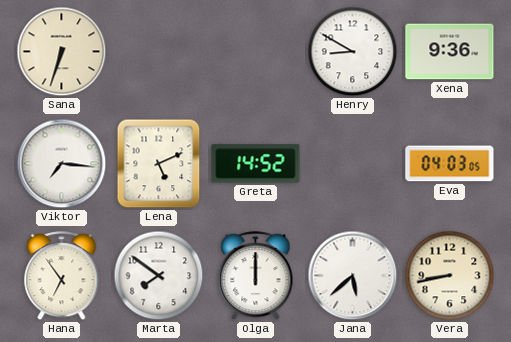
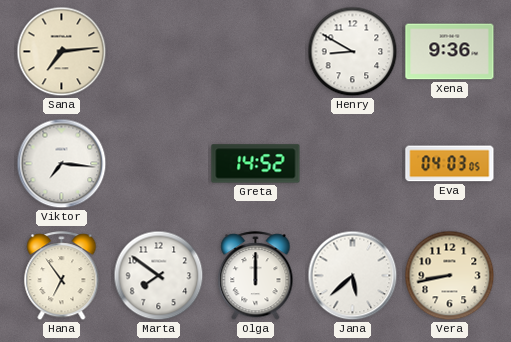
Sana: 6:33 -> 7:14
Lena: 5:11 -> none
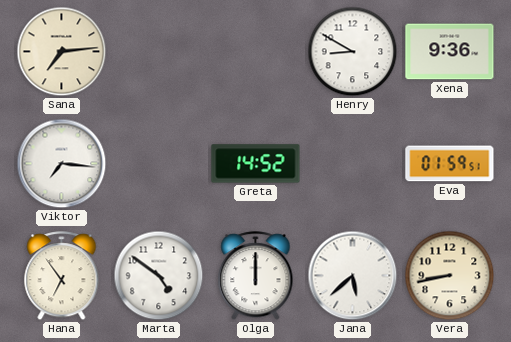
Eva: 04:03 -> 01:59
Marta: 7:51 -> 4:51
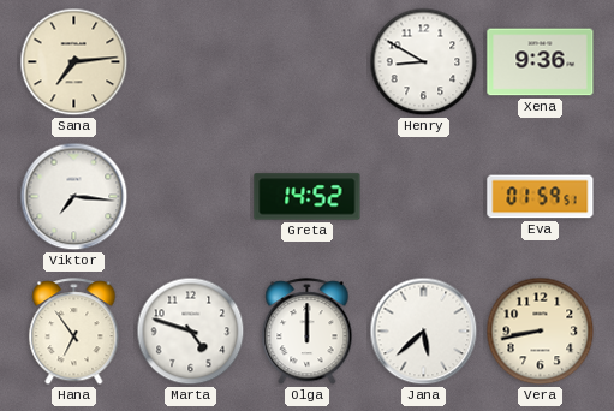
Marta: 4:51 -> 4:48
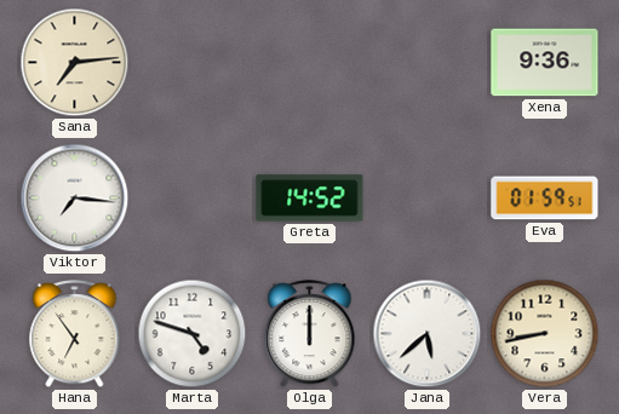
Henry: 8:50 -> none
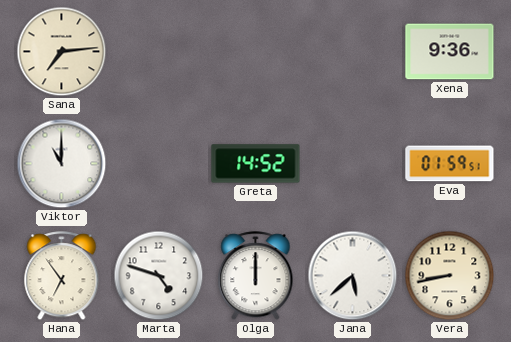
Viktor: 7:16 -> 11:00
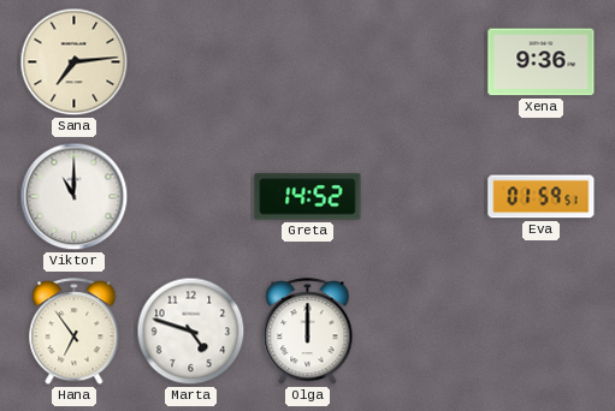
Jana: 5:38 -> none
Vera: 8:43 -> none
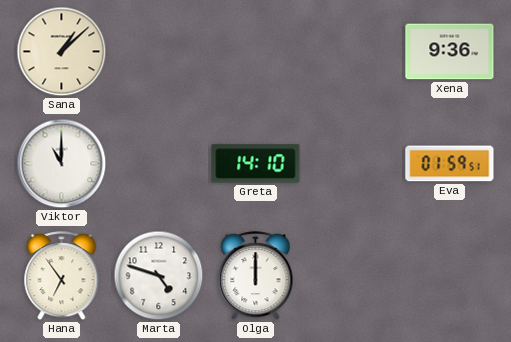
Sana: 7:14 -> 1:08
Greta: 14:52 -> 14:10
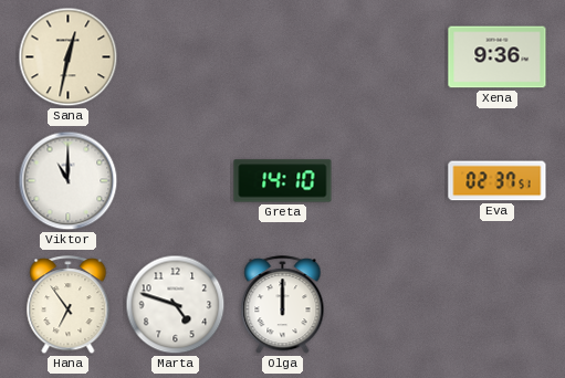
Sana: 1:08 -> 12:32
Eva: 01:59 -> 02:37
